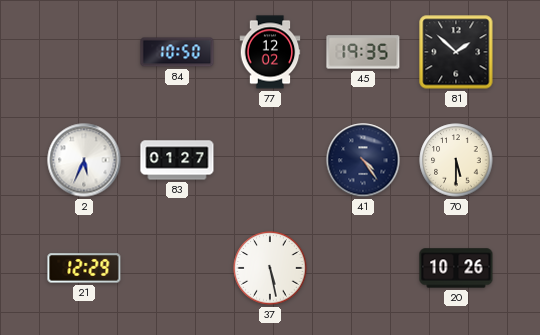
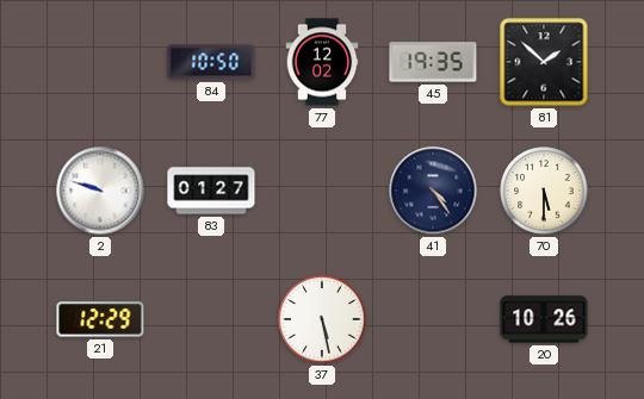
2: 5:34 -> 9:48
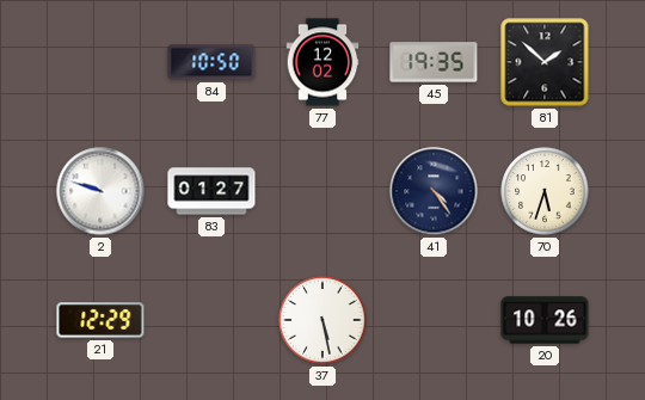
70: 5:30 -> 5:33
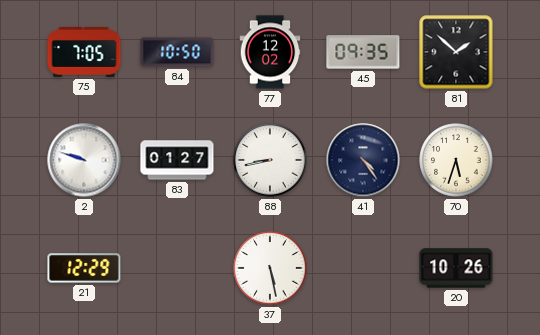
75: none -> 7:05
45: 19:35 -> 09:35
88: none -> 8:43
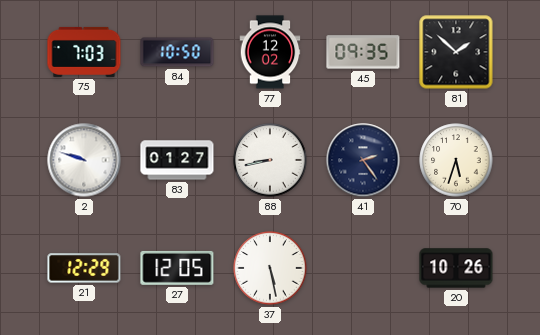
75: 7:05 -> 7:03
41: 4:24 -> 2:24
27: none -> 12:05
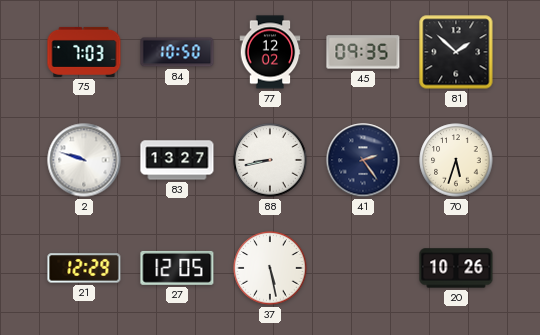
83: 01:27 -> 13:27
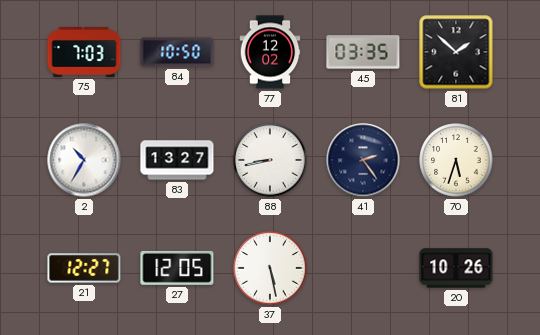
45: 09:35 -> 03:35
2: 9:48 -> 10:35
21: 12:29 -> 12:27
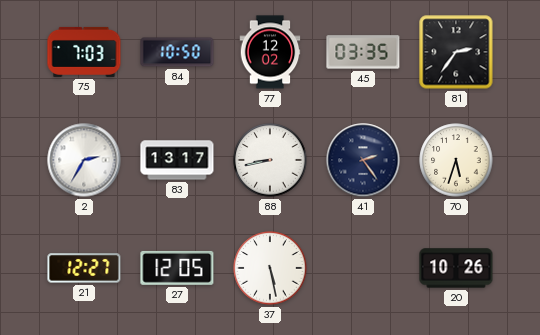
81: 1:52 -> 2:36
2: 10:35 -> 2:35
83: 13:27 -> 13:17
